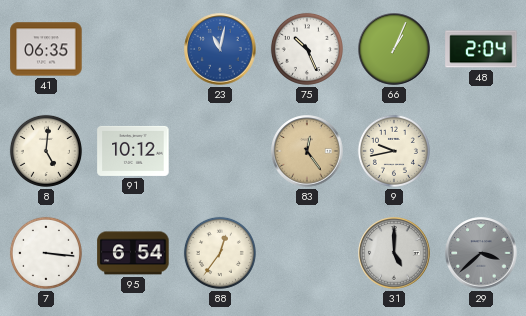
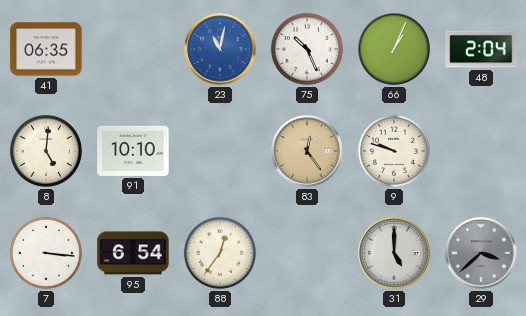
91: 10:12 -> 10:10
9: 9:43 -> 9:48
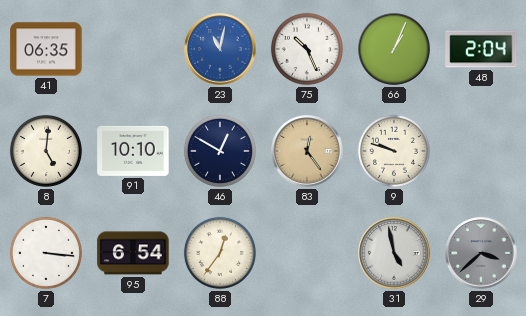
46: none -> 12:50
31: 5:00 -> 4:58
